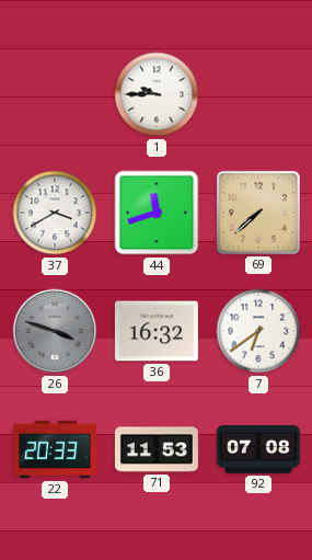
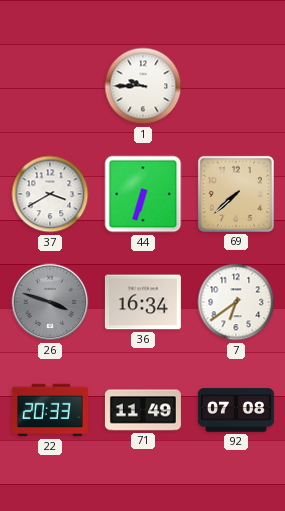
44: 11:42 -> 6:33
36: 16:32 -> 16:34
71: 11:53 -> 11:49
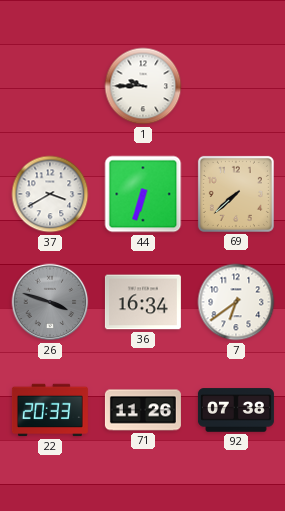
71: 11:49 -> 11:26
92: 07:08 -> 07:38
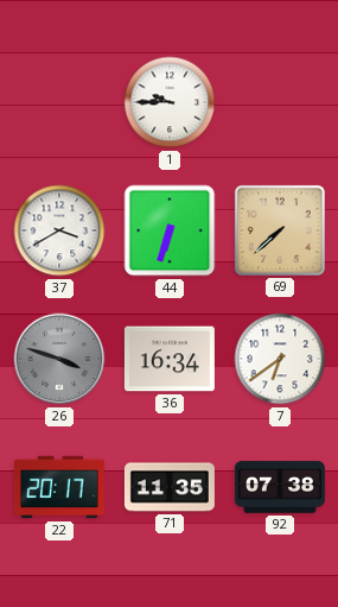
22: 20:33 -> 20:17
71: 11:26 -> 11:35
